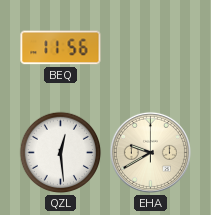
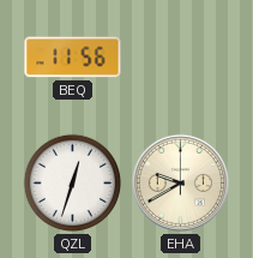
QZL: 12:29 -> 12:33
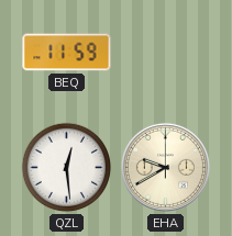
BEQ: 11:56 -> 11:59
QZL: 12:33 -> 12:29
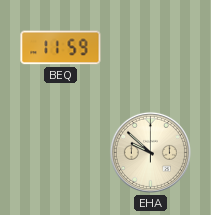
QZL: 12:29 -> none
EHA: 9:40 -> 9:52
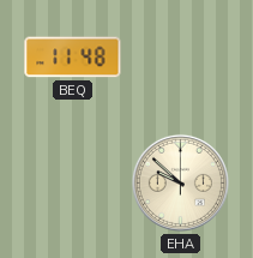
BEQ: 11:59 -> 11:48
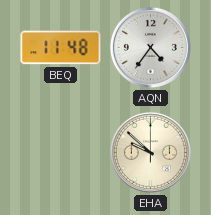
AQN: none -> 4:36
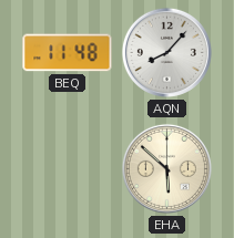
AQN: 4:36 -> 8:07
EHA: 9:52 -> 5:52
